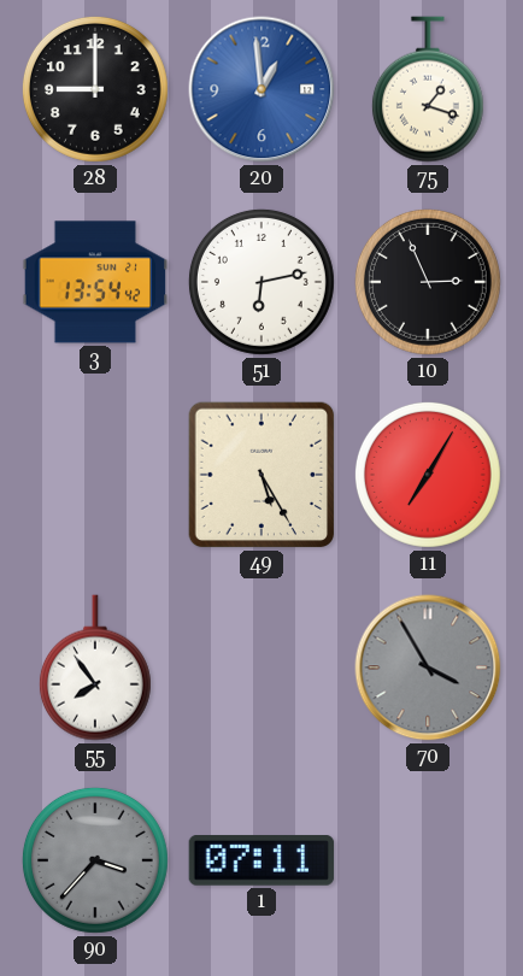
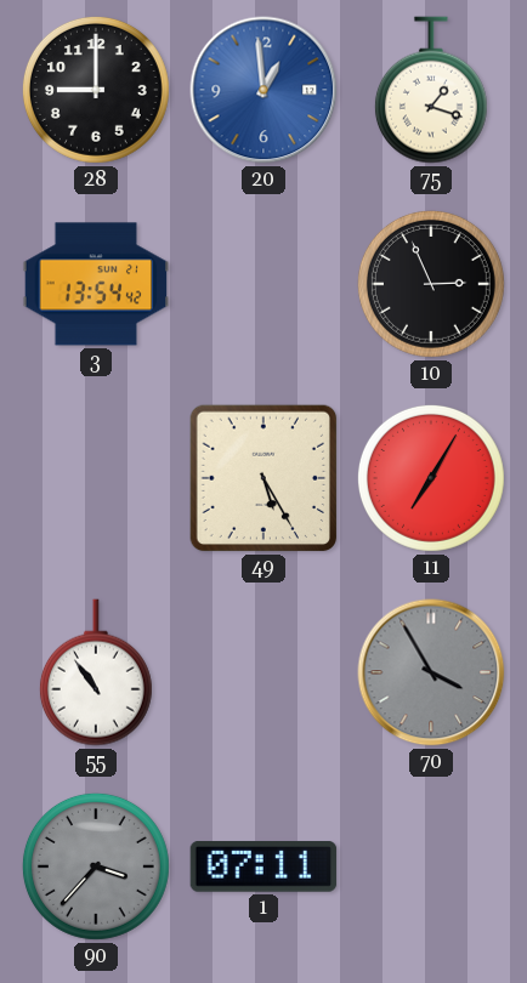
51: 6:13 -> none
55: 7:54 -> 10:54
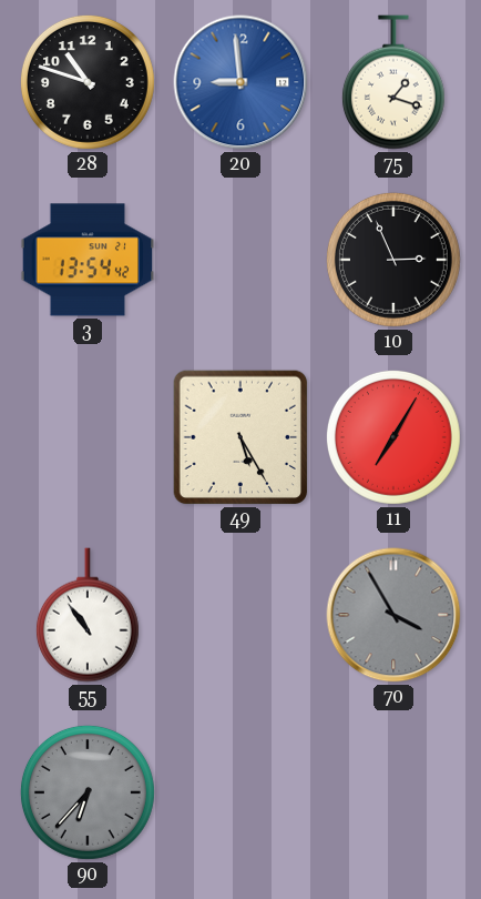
28: 9:00 -> 10:48
20: 12:59 -> 8:59
90: 3:37 -> 6:37
1: 07:11 -> none
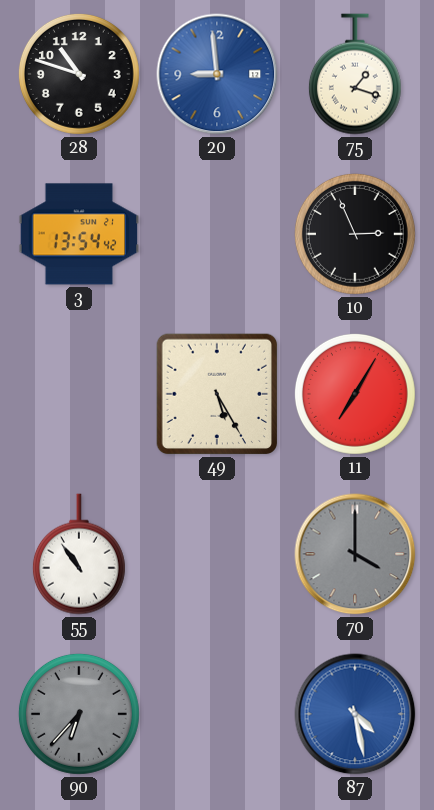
70: 3:55 -> 4:00
87: none -> 4:28
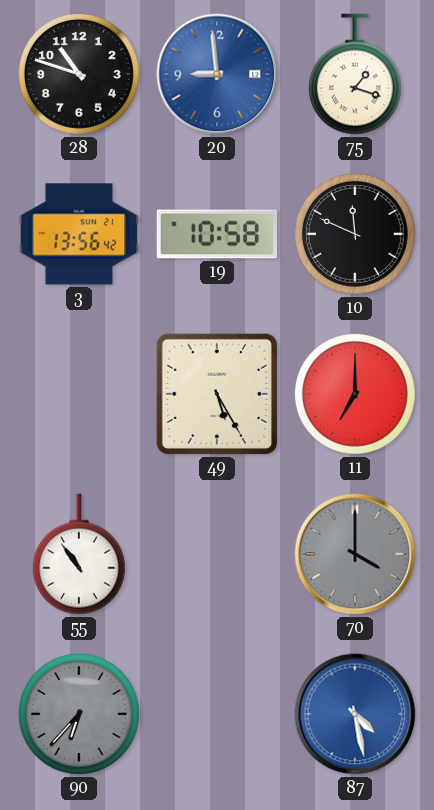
3: 13:54 -> 13:56
19: none -> 10:58
10: 2:56 -> 11:49
11: 7:05 -> 7:00
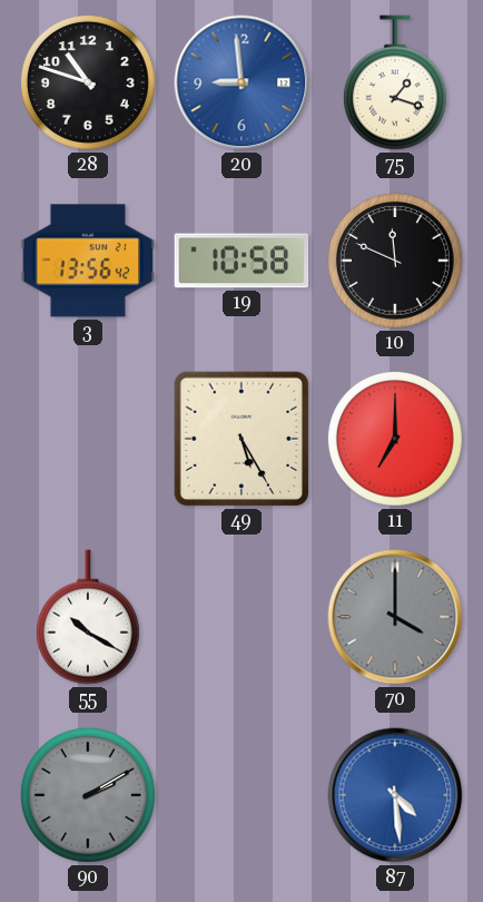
55: 10:54 -> 10:20
90: 6:37 -> 2:10
87: 4:28 -> 4:29
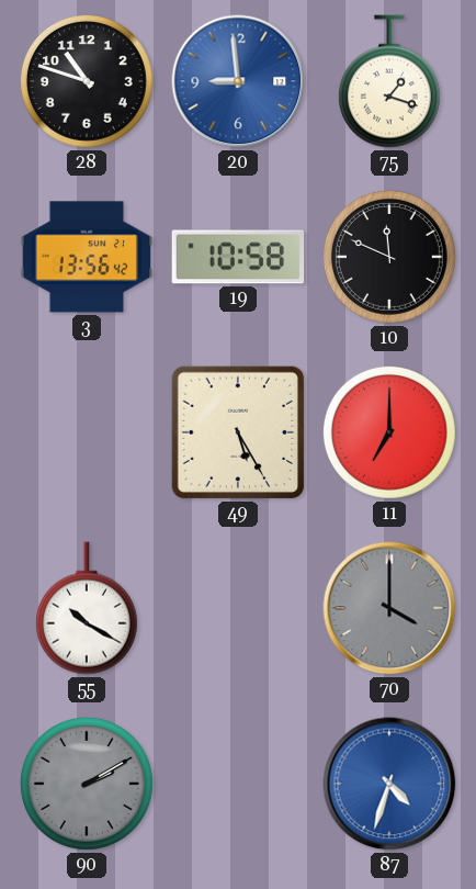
87: 4:29 -> 4:33
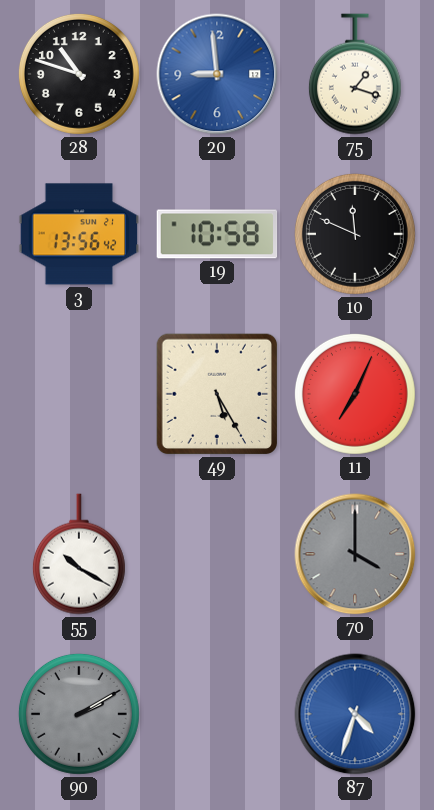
11: 7:00 -> 7:04
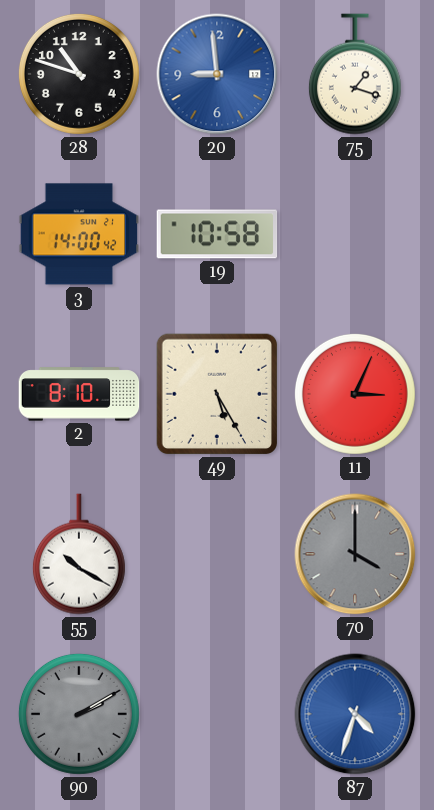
3: 13:56 -> 14:00
10: 11:49 -> none
2: none -> 8:10
11: 7:04 -> 3:04
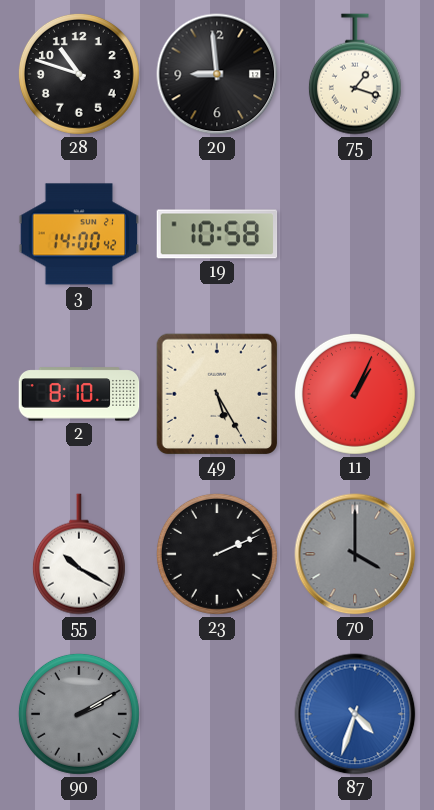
20 dial: blue -> black
11: 3:04 -> 1:04
23: none -> 2:11
